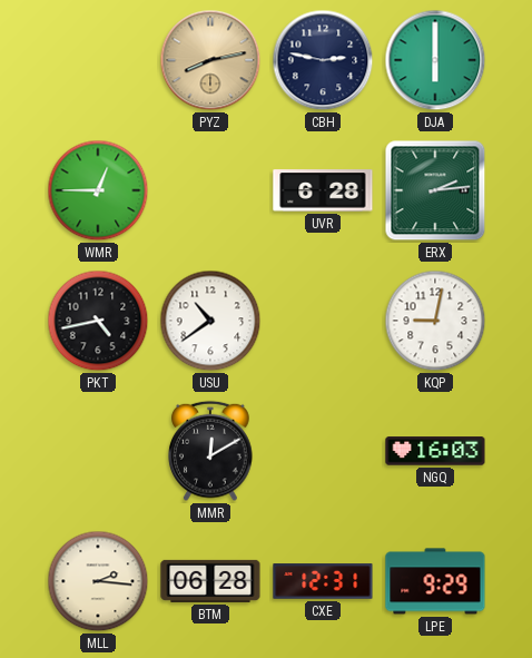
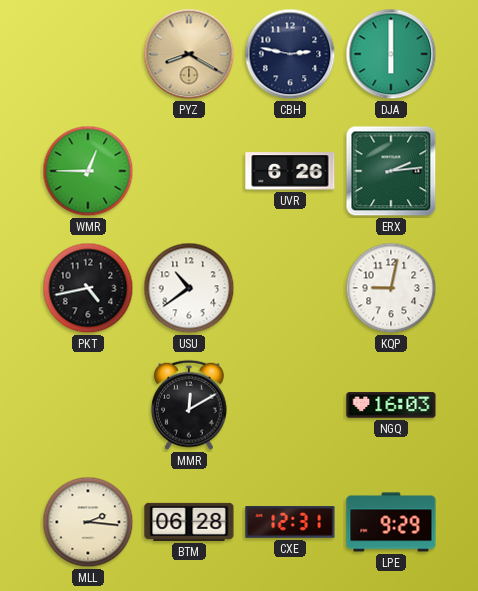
PYZ: 8:13 -> 8:20
UVR: 6:28 -> 6:26
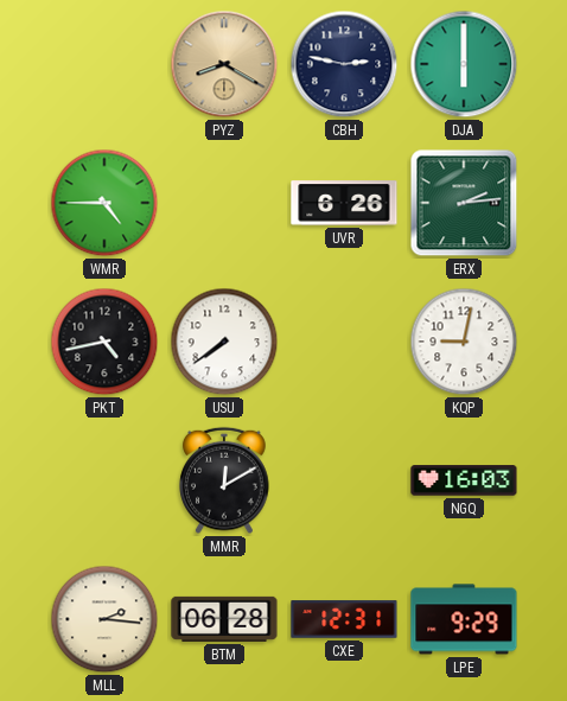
WMR: 12:45 -> 4:45
USU: 10:39 -> 7:39
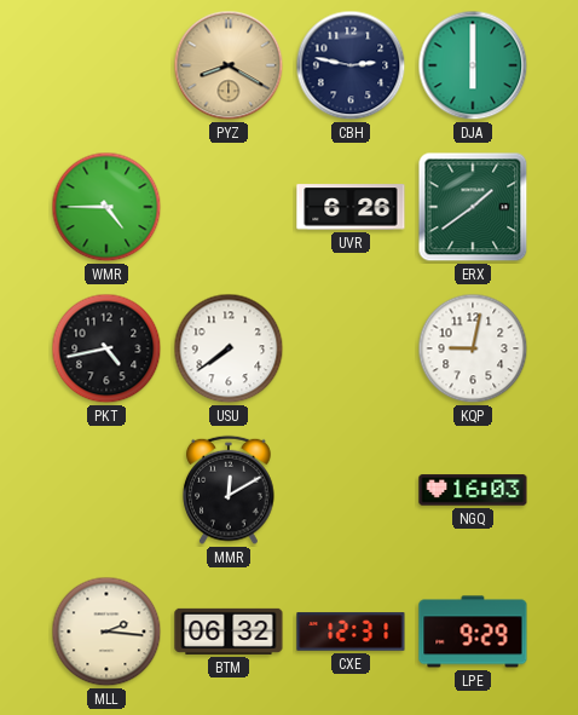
ERX: 2:14 -> 1:39
BTM: 06:28 -> 06:32
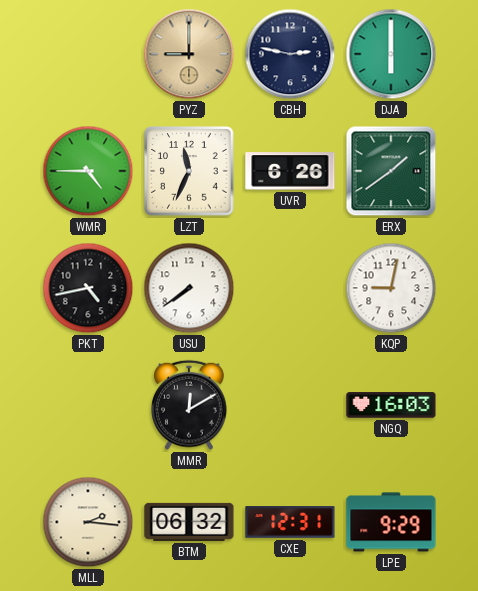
PYZ: 8:20 -> 9:00
LZT: none -> 11:34
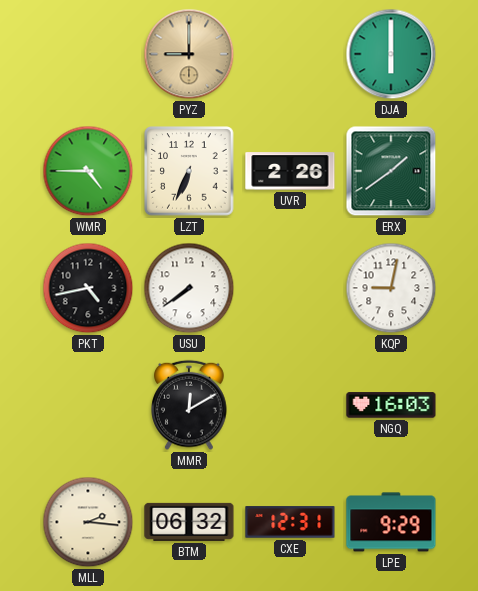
CBH: 2:47 -> none
LZT: 11:34 -> 6:34
UVR: 6:26 -> 2:26
